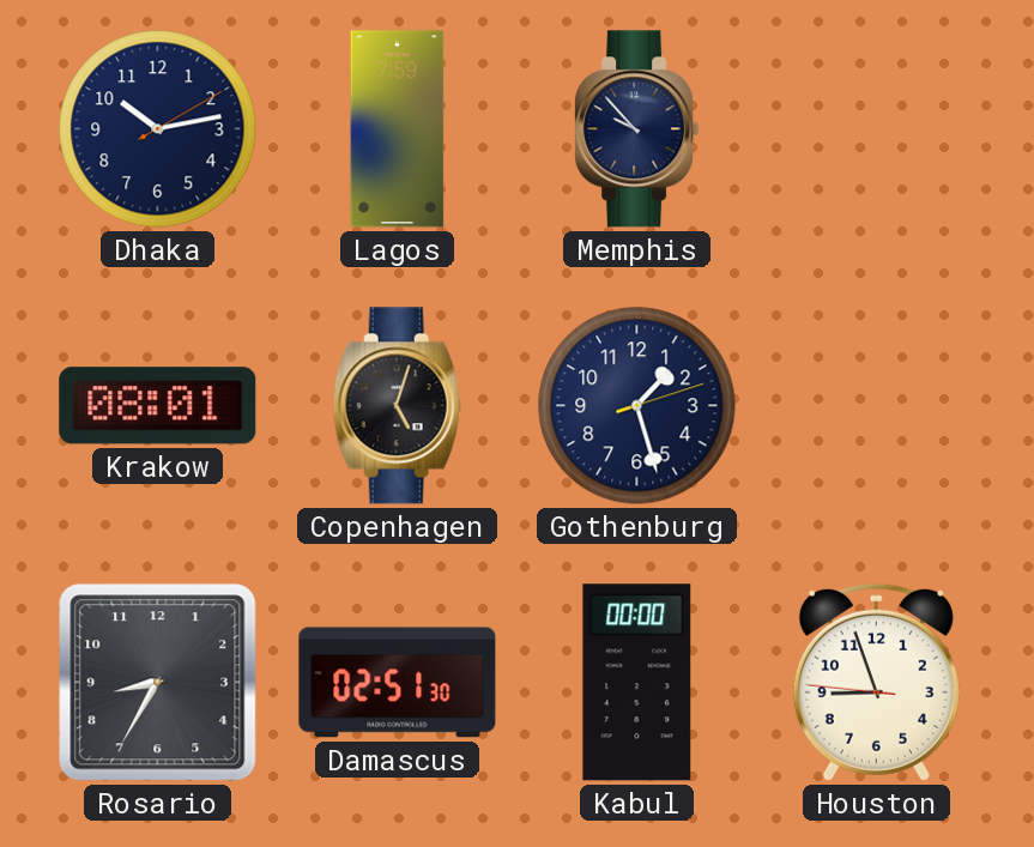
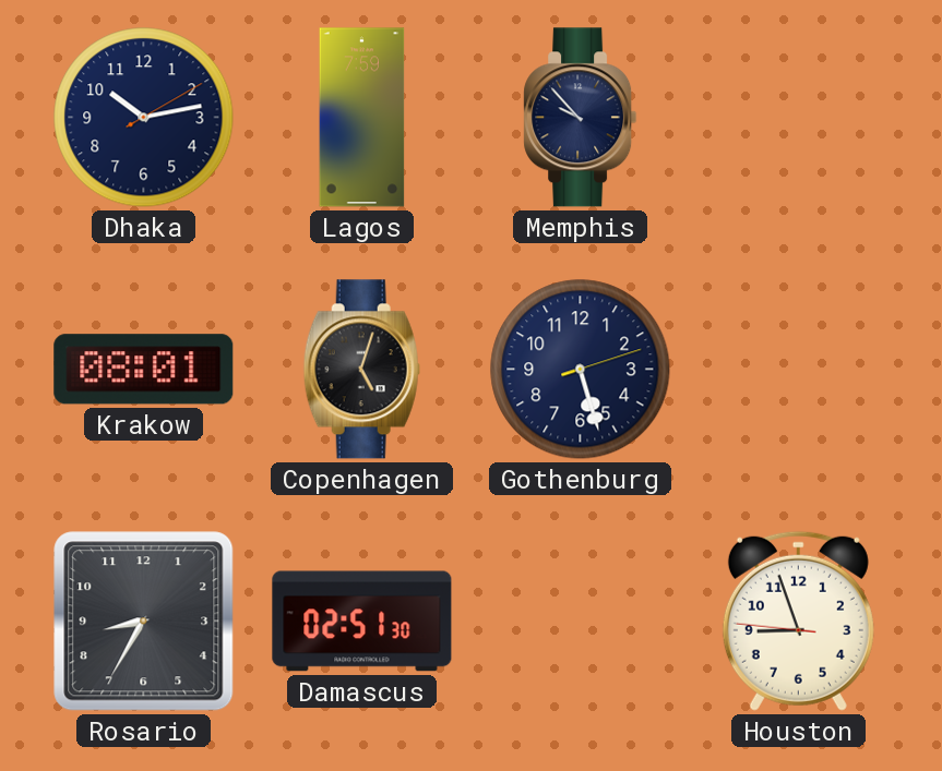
Gothenburg: 1:27 -> 5:27
Kabul: 00:00 -> none
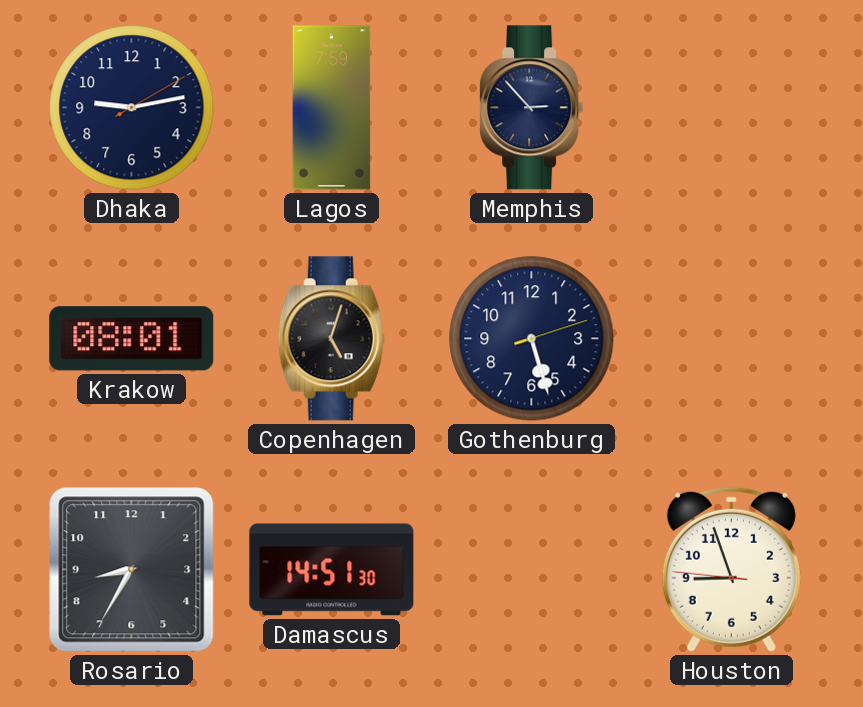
Dhaka: 10:13 -> 9:13
Memphis: 9:53 -> 2:53
Damascus: 02:51 -> 14:51
